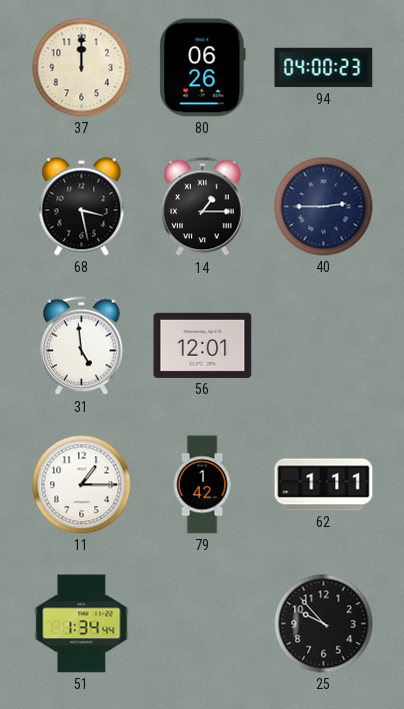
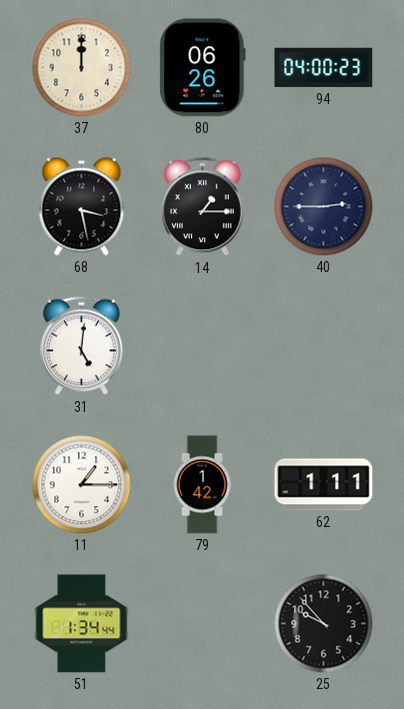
31: 4:59 -> 5:01
56: 12:01 -> none
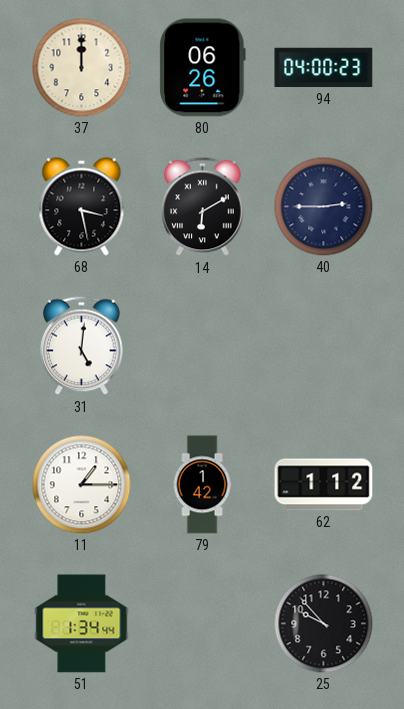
14: 1:15 -> 6:10
62: 1:11 -> 1:12
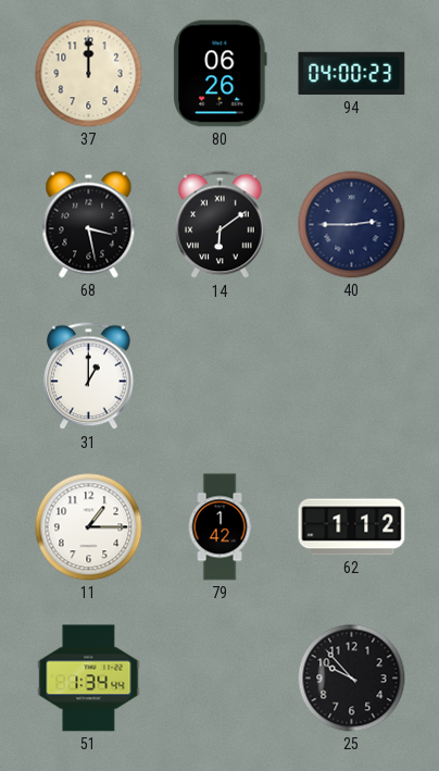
14: 6:10 -> 6:09
31: 5:01 -> 1:00
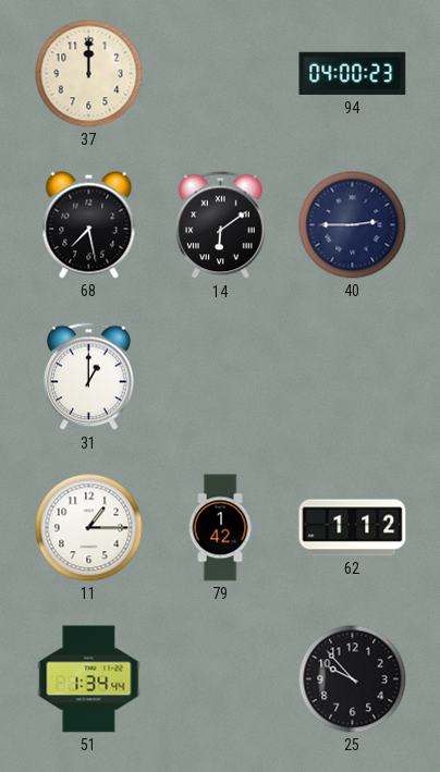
80: 06:26 -> none
68: 3:28 -> 7:28
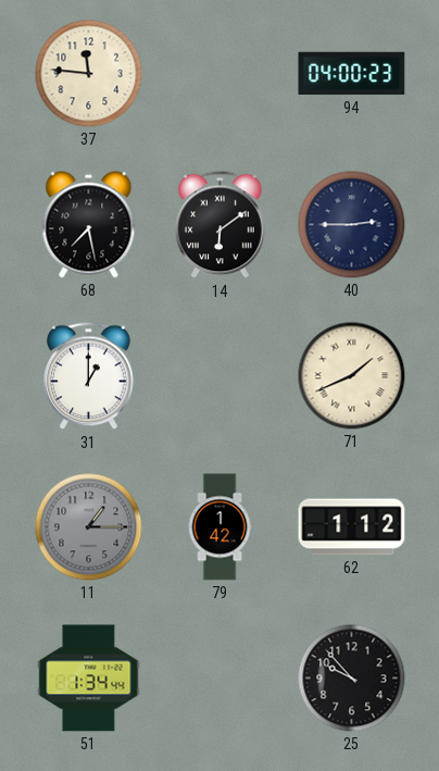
37: 12:00 -> 11:46
71: none -> 1:41
11 dial: white -> grey
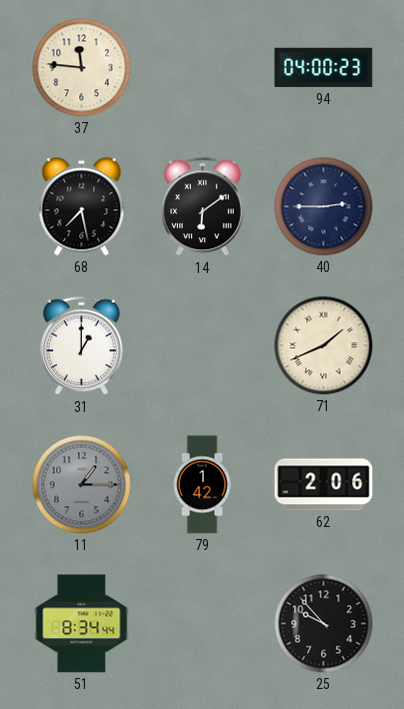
62: 1:12 -> 2:06
51: 1:34 -> 8:34
